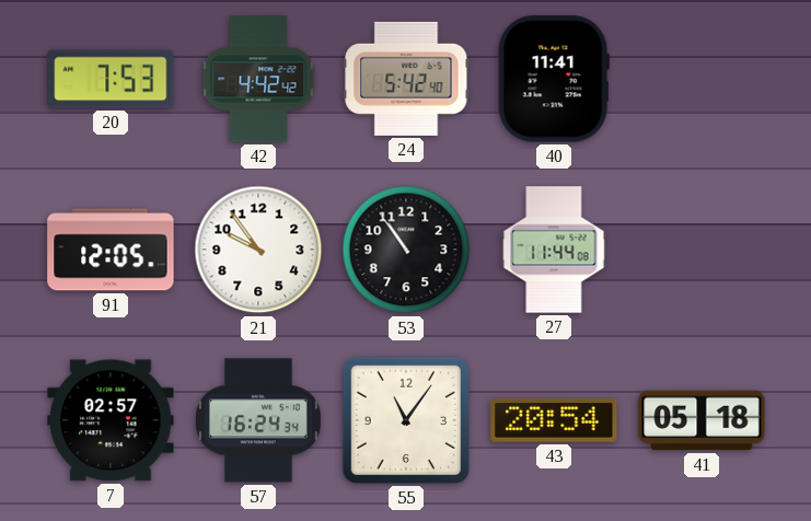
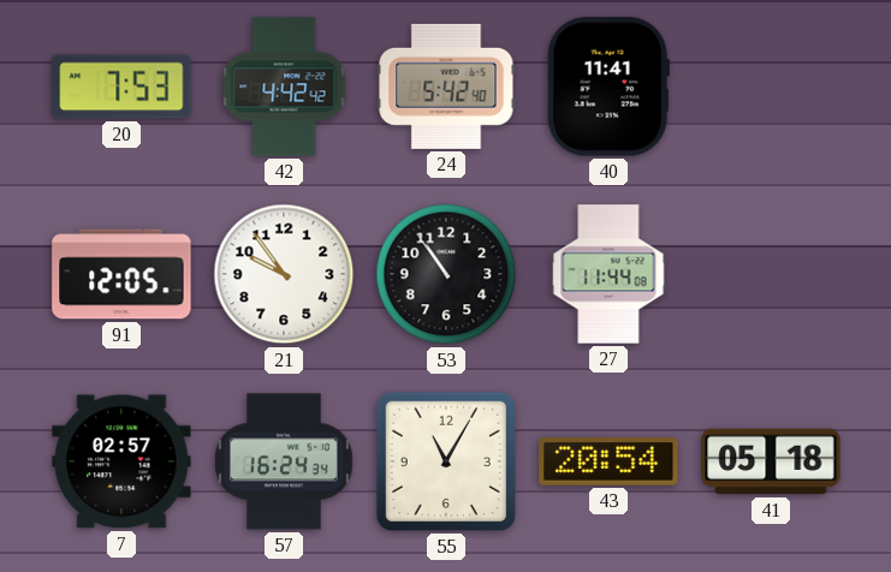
55: 11:06 -> 11:05
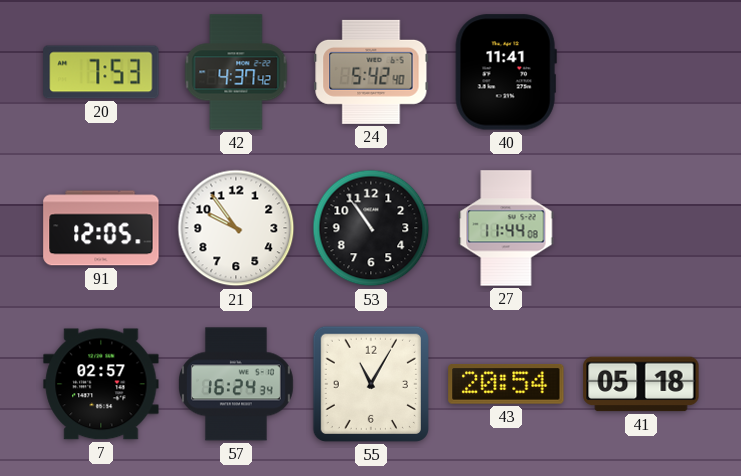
42: 4:42 -> 4:37
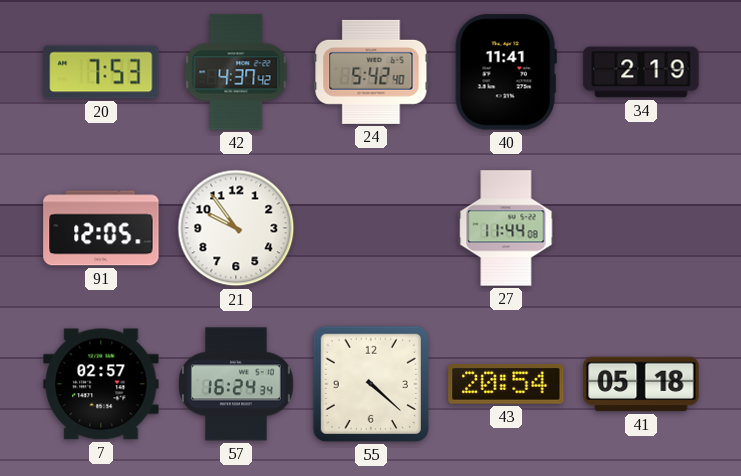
34: none -> 2:19
53: 10:54 -> none
55: 11:05 -> 4:22
